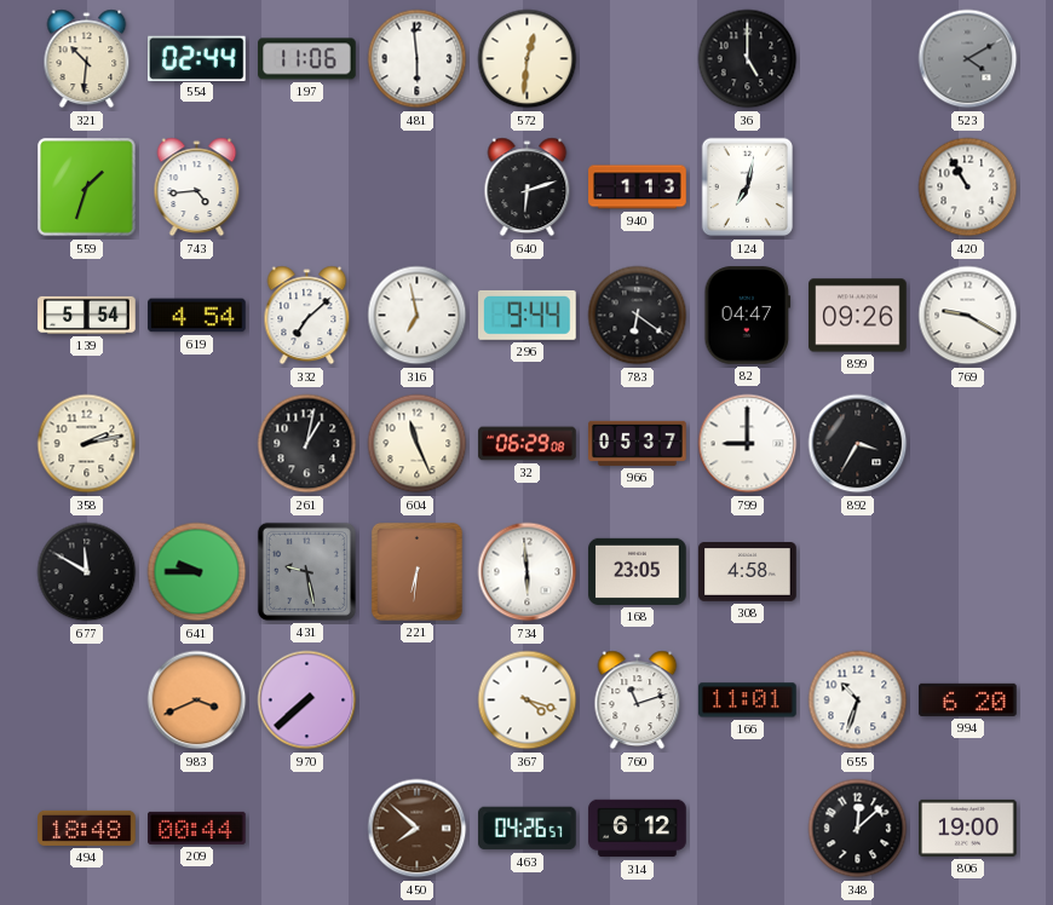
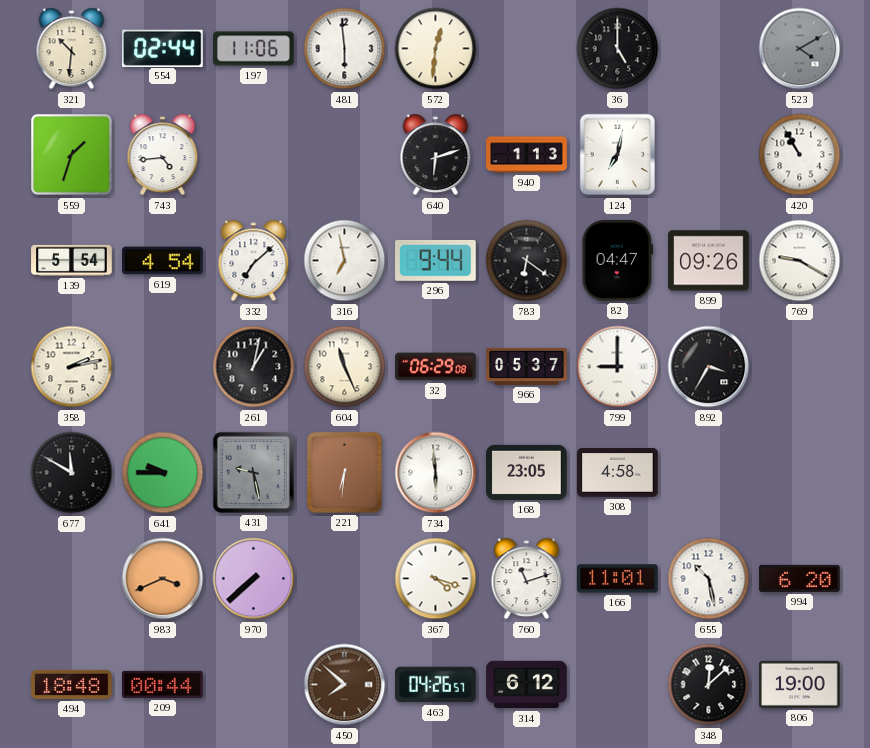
655: 10:33 -> 10:28
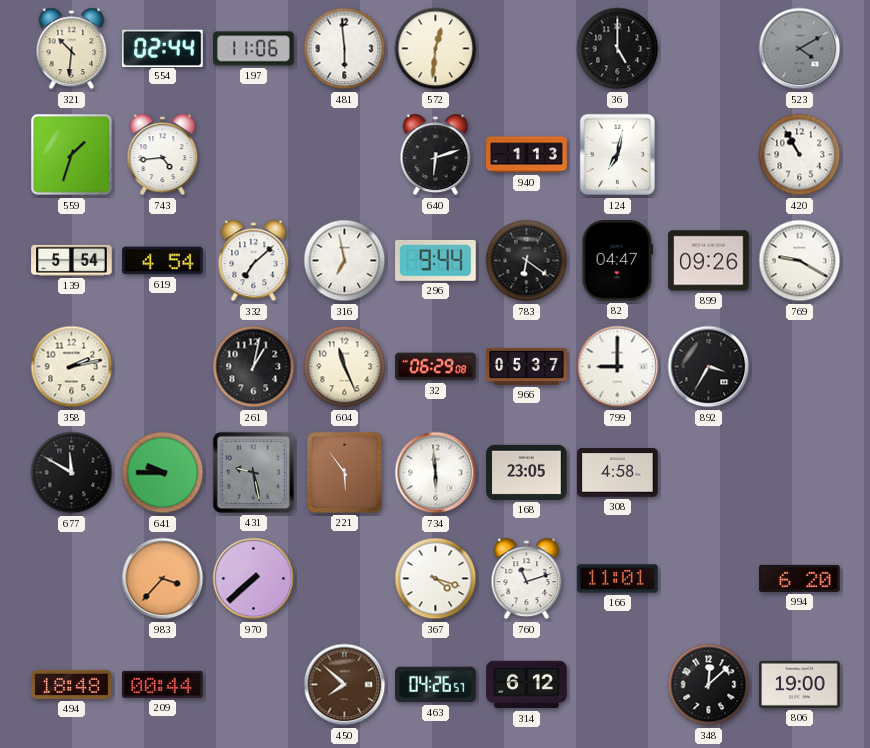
221: 6:31 -> 5:54
983: 3:41 -> 3:37
655: 10:28 -> none
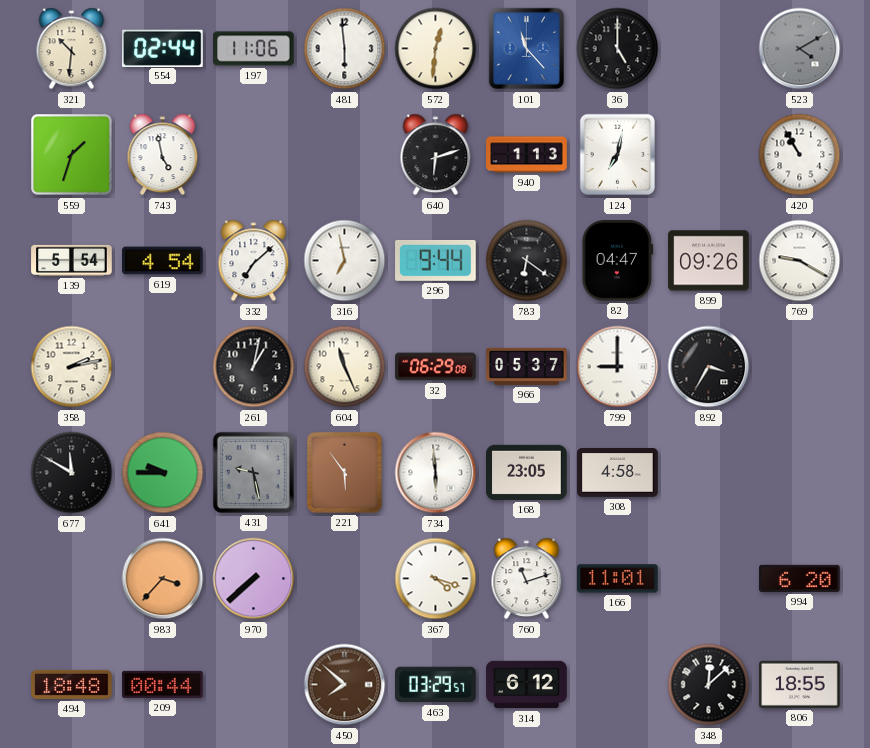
101: none -> 11:23
743: 4:44 -> 4:58
463: 04:26 -> 03:29
806: 19:00 -> 18:55
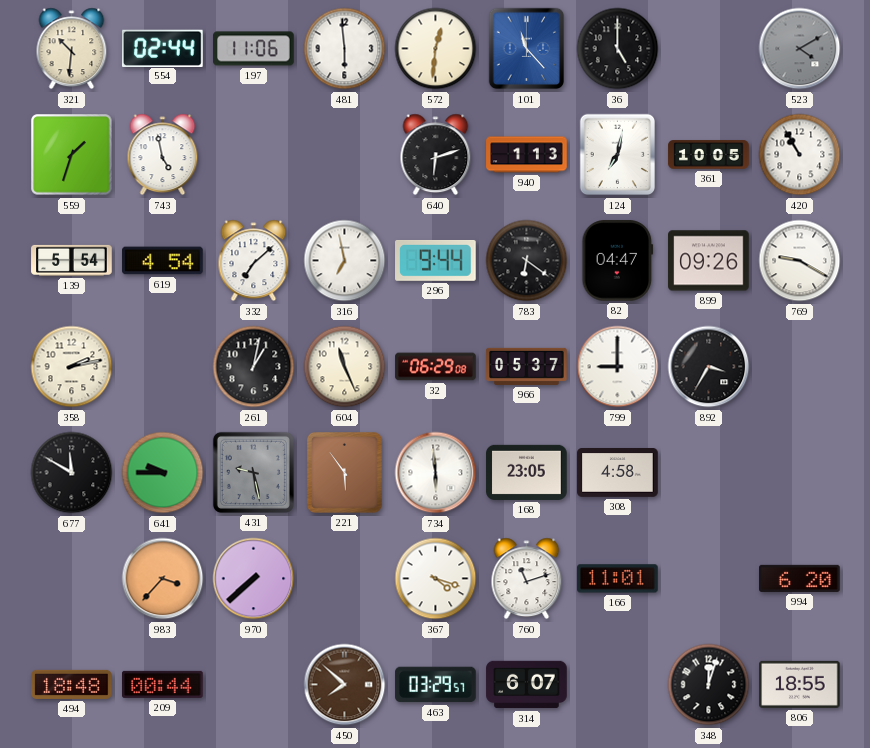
361: none -> 10:05
314: 6:12 -> 6:07
348: 12:08 -> 12:03
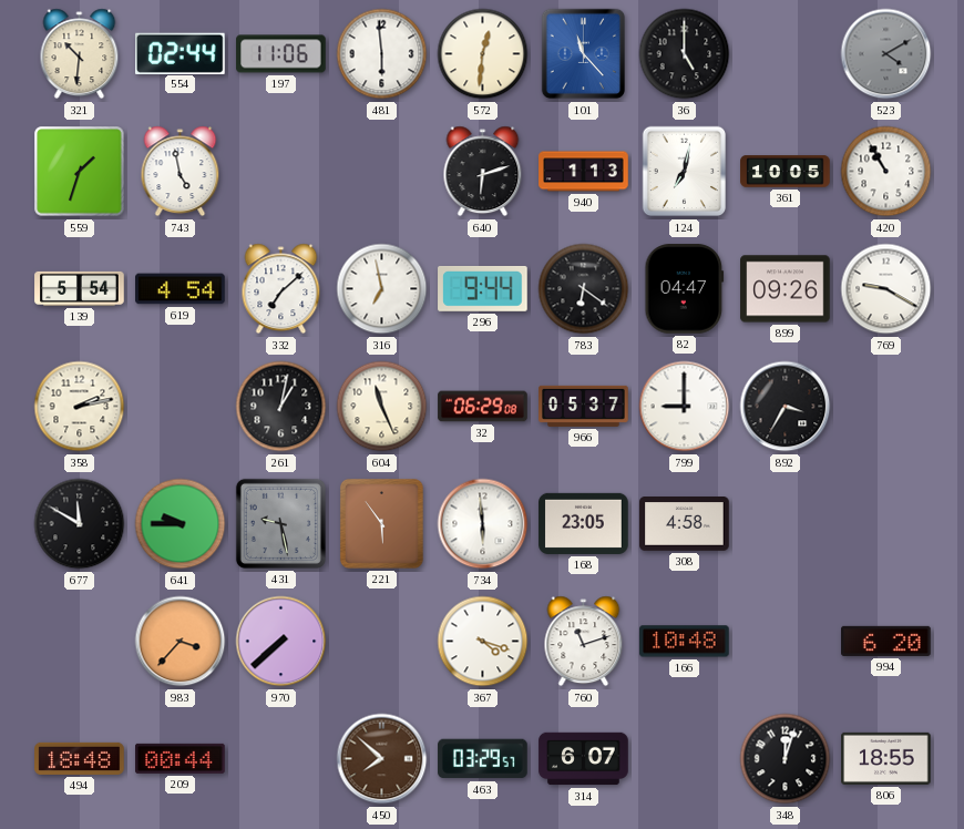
166: 11:01 -> 10:48
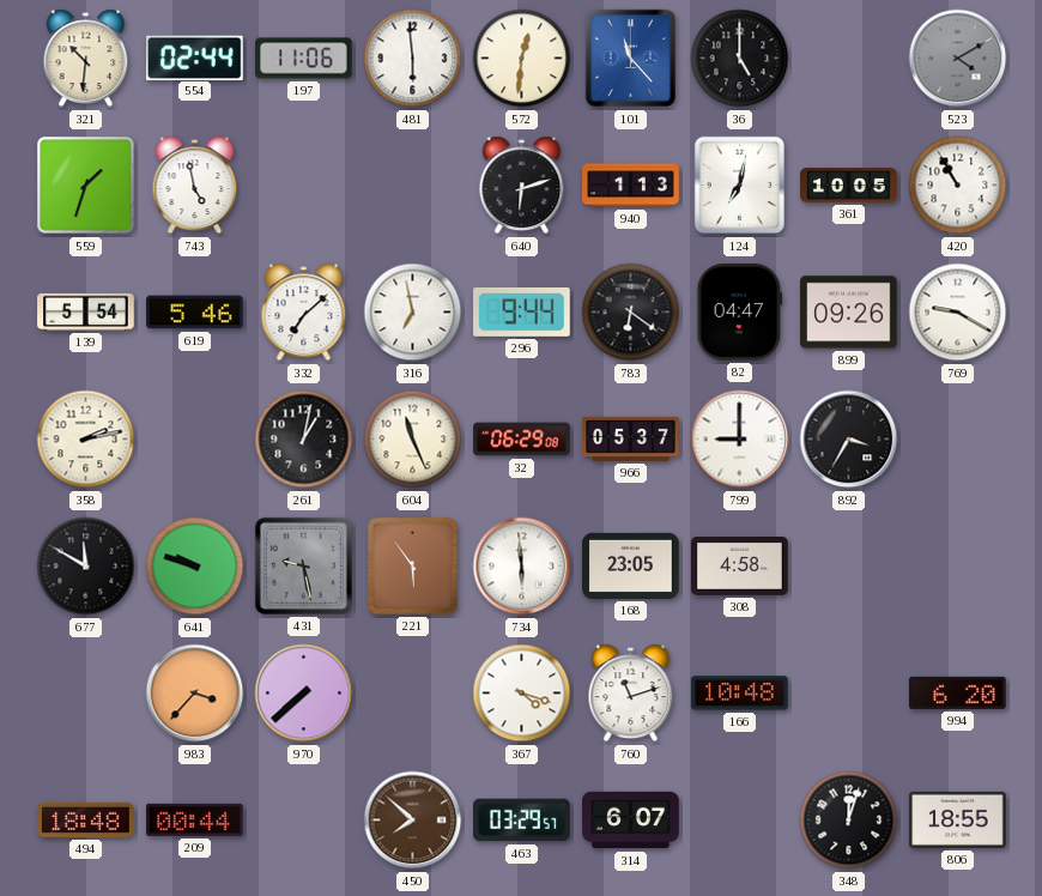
619: 4:54 -> 5:46
641: 9:45 -> 9:48
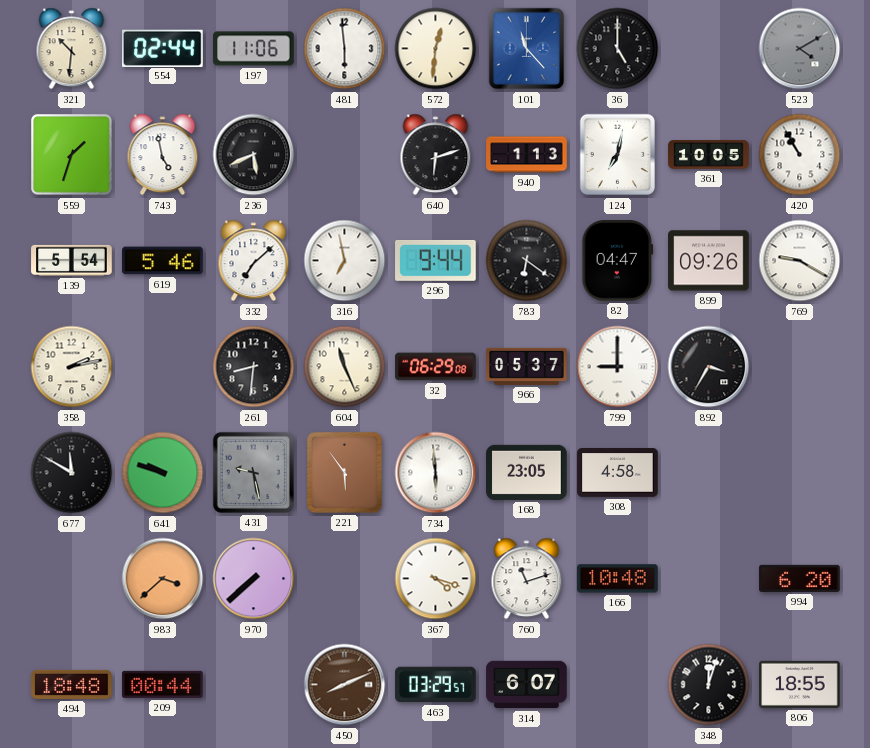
236: none -> 5:41
261: 1:02 -> 8:31
983: 3:37 -> 3:38
450: 7:52 -> 8:11
